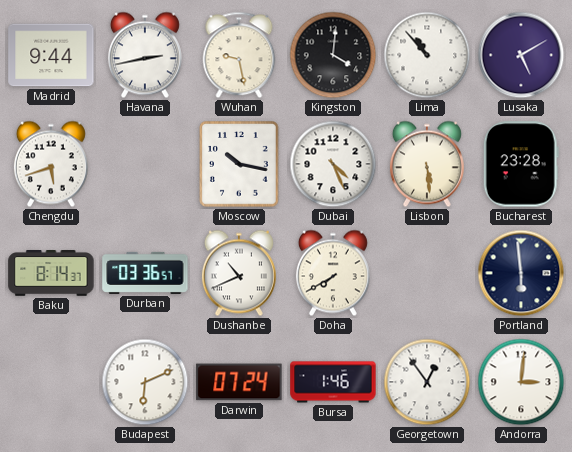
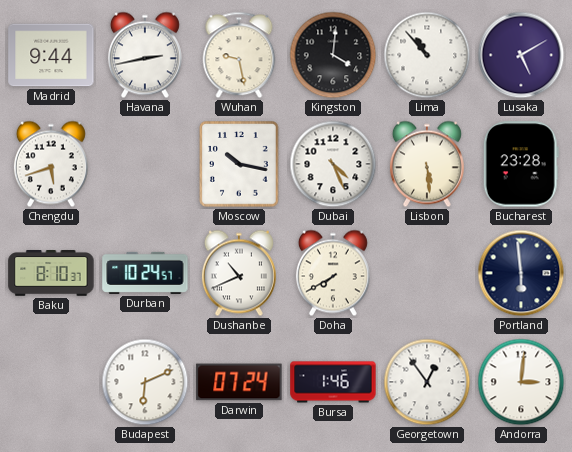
Baku: 8:14 -> 8:10
Durban: 03:36 -> 10:24
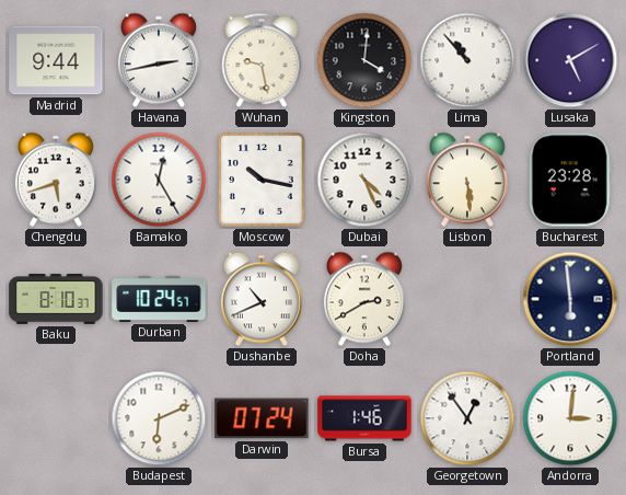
Bamako: none -> 12:25
Doha: 7:40 -> 2:40
